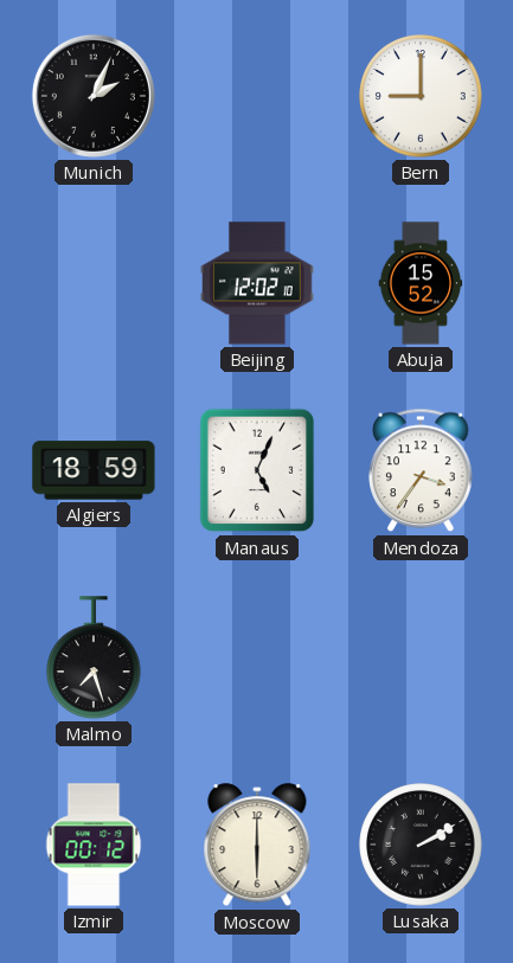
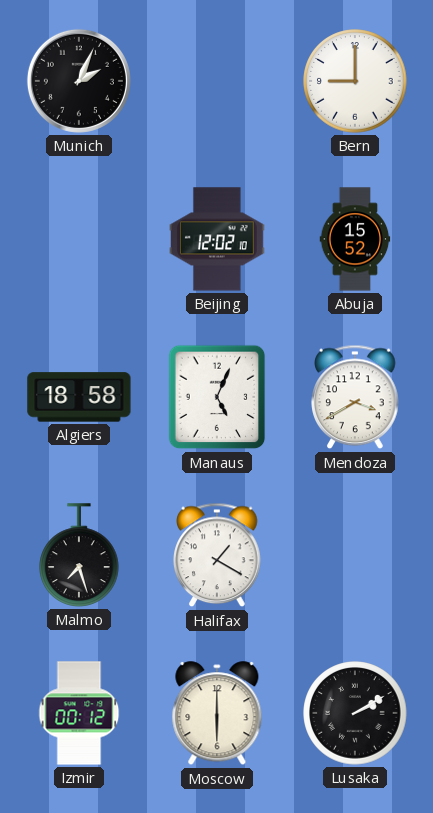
Algiers: 18:59 -> 18:58
Mendoza: 3:36 -> 3:40
Halifax: none -> 1:20
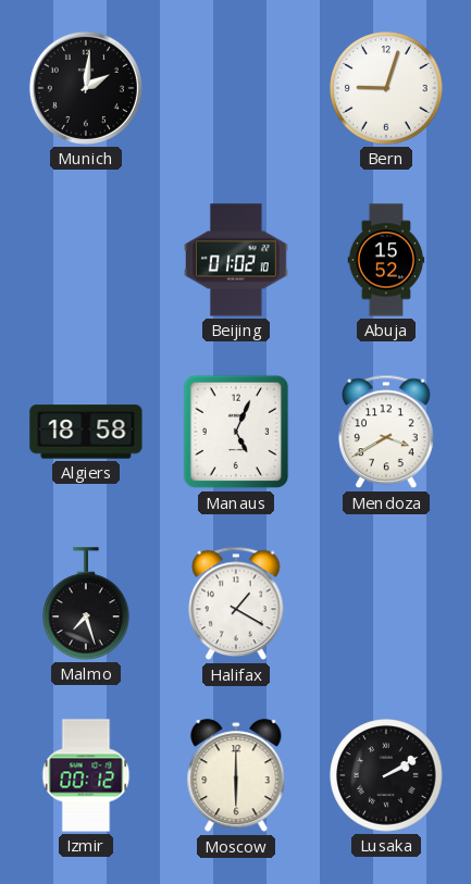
Munich: 2:04 -> 2:01
Bern: 9:00 -> 9:03
Beijing: 12:02 -> 01:02
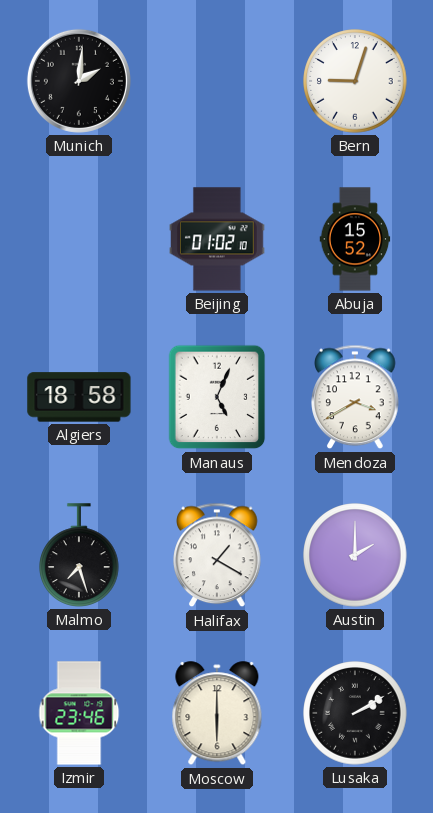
Austin: none -> 2:00
Izmir: 00:12 -> 23:46
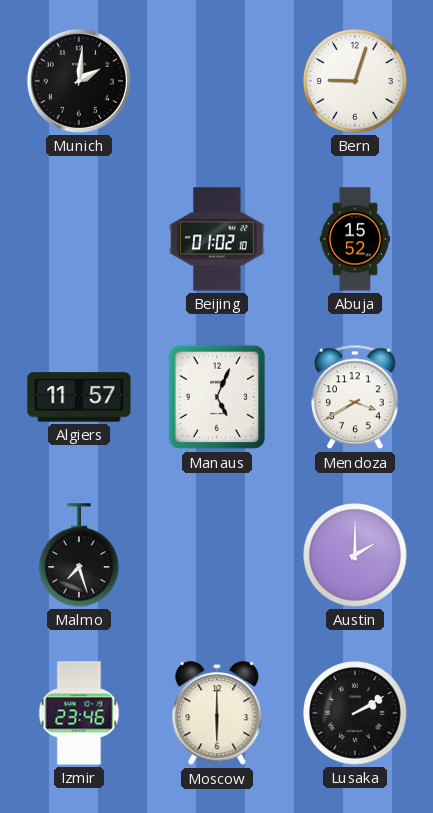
Algiers: 18:58 -> 11:57
Halifax: 1:20 -> none
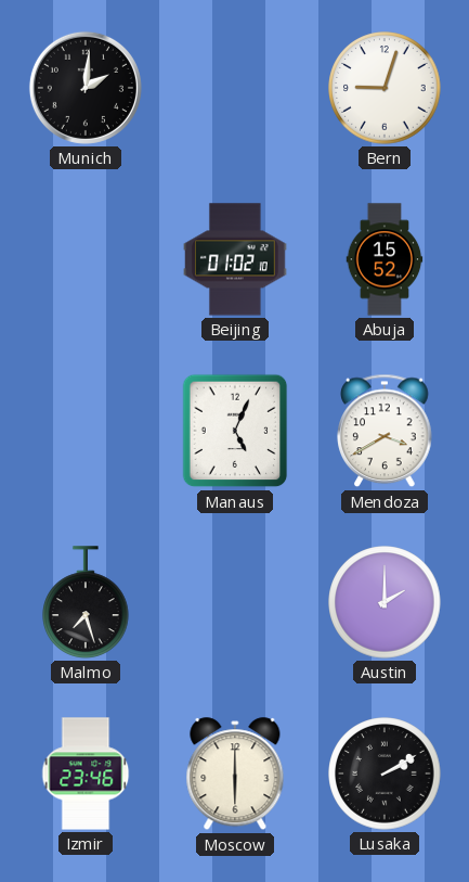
Algiers: 11:57 -> none
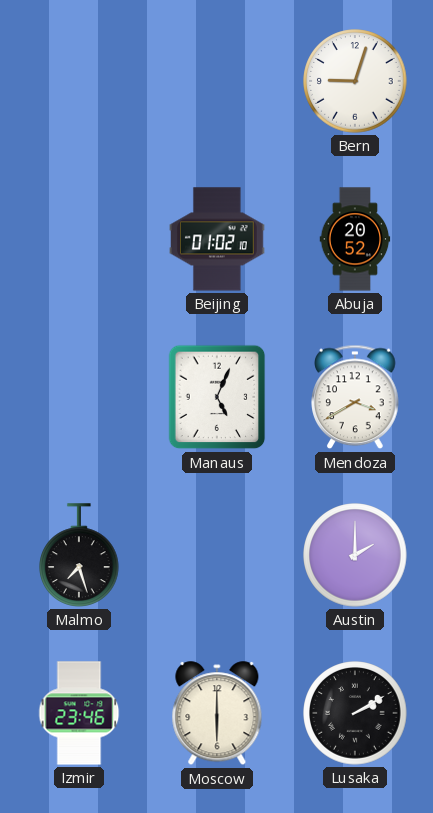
Munich: 2:01 -> none
Abuja: 15:52 -> 20:52
